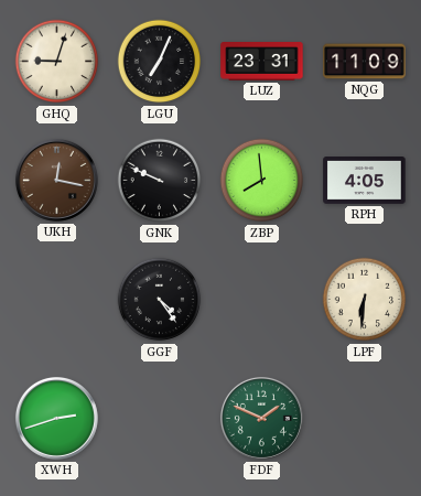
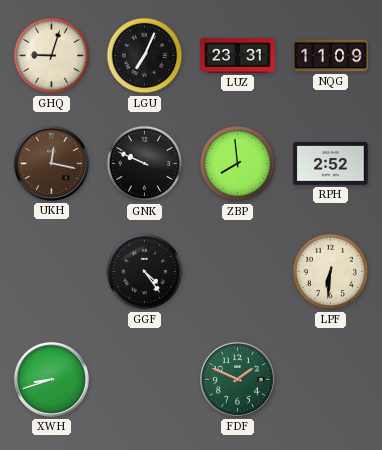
RPH: 4:05 -> 2:52
XWH: 2:42 -> 8:42
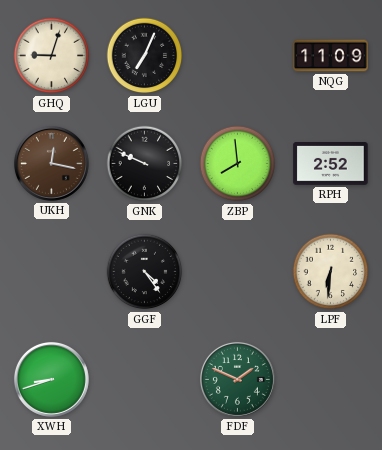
LUZ: 23:31 -> none
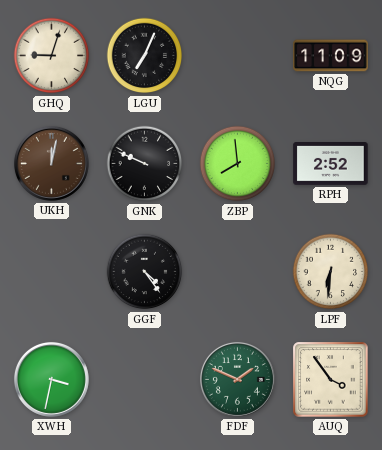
UKH: 12:17 -> 12:02
XWH: 8:42 -> 3:32
AUQ: none -> 3:54
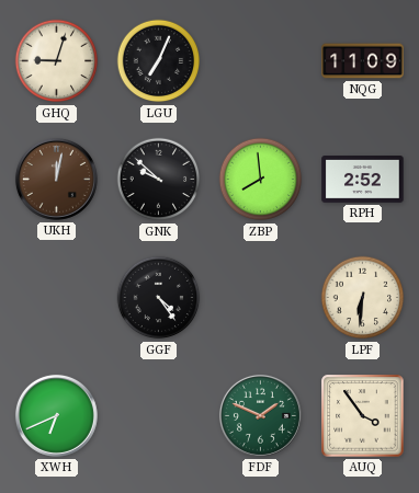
GNK: 9:49 -> 9:52
XWH: 3:32 -> 6:41
